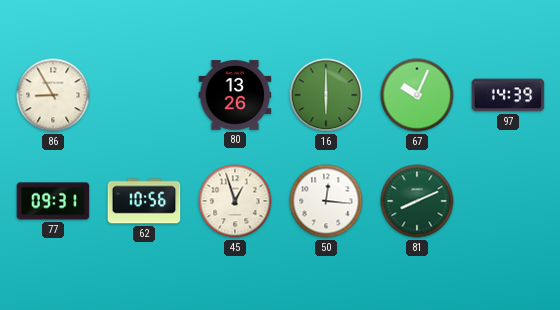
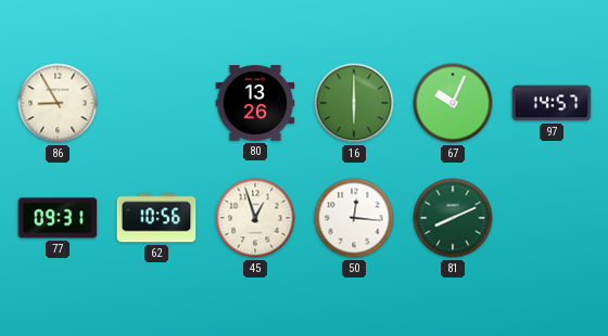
97: 14:39 -> 14:57
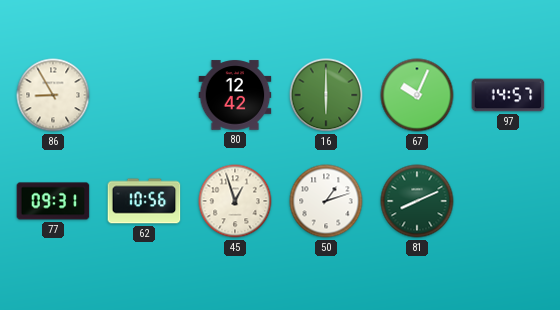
80: 13:26 -> 12:42
50: 12:16 -> 1:12
